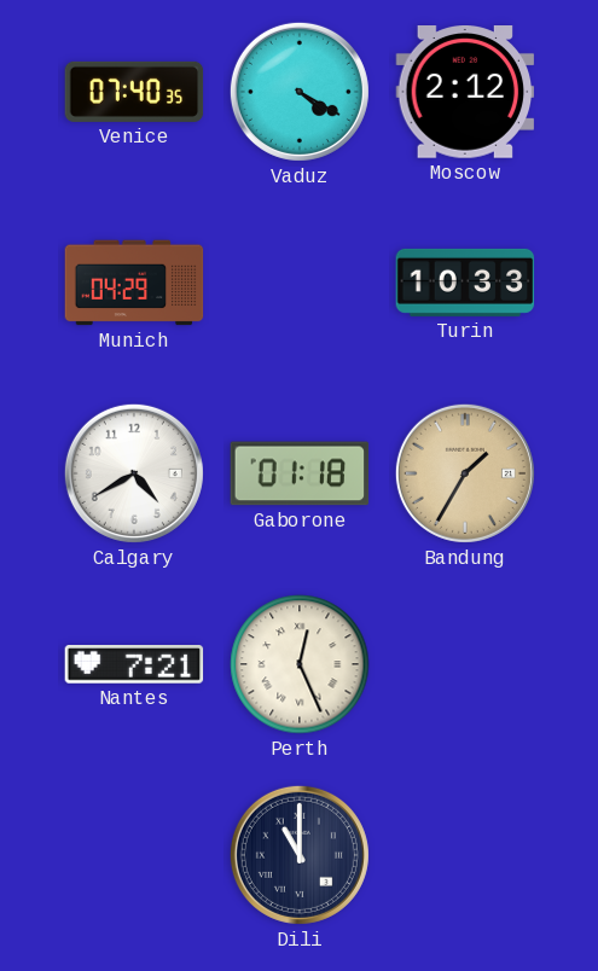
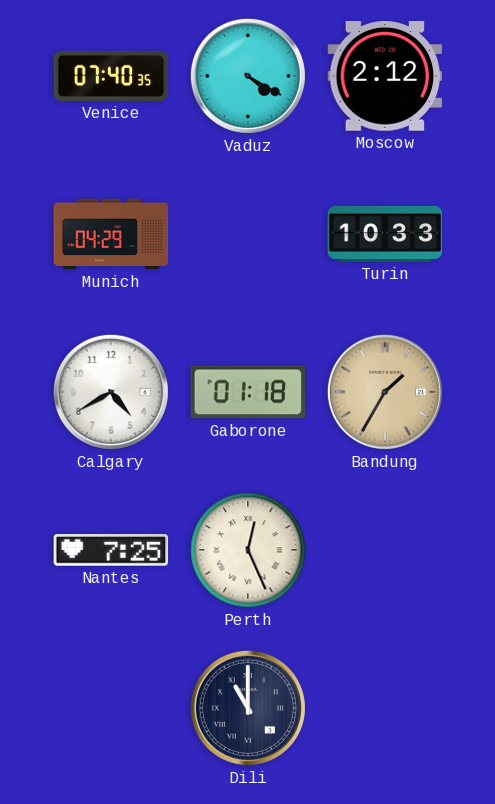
Nantes: 7:21 -> 7:25
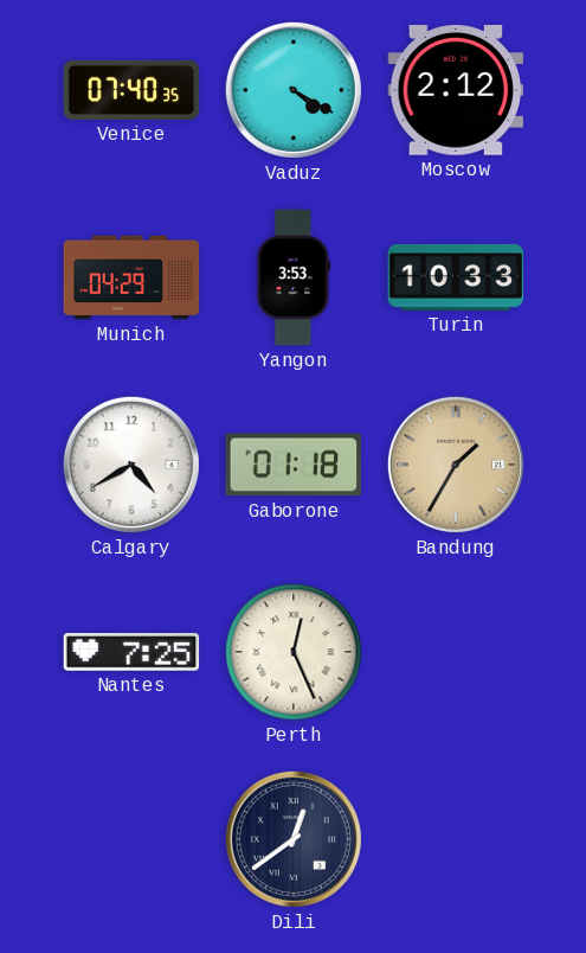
Yangon: none -> 3:53
Dili: 11:00 -> 12:39
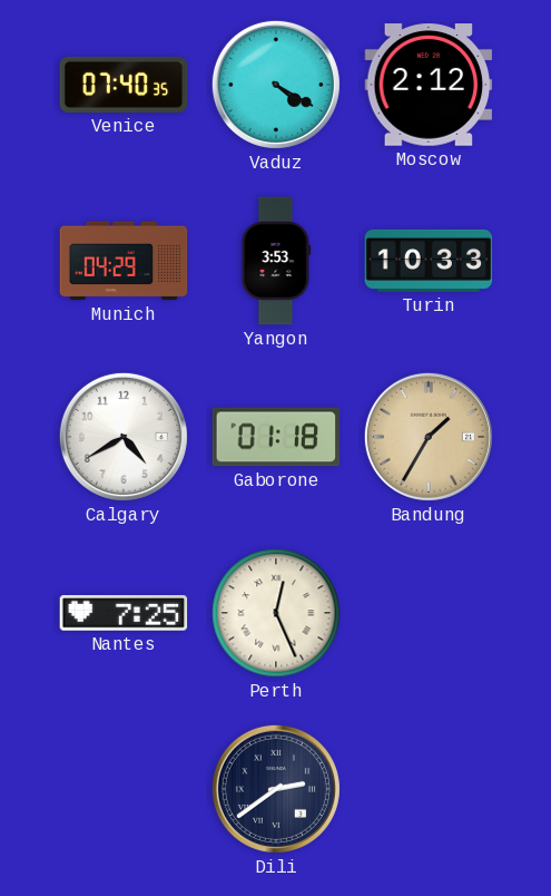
Dili: 12:39 -> 2:39
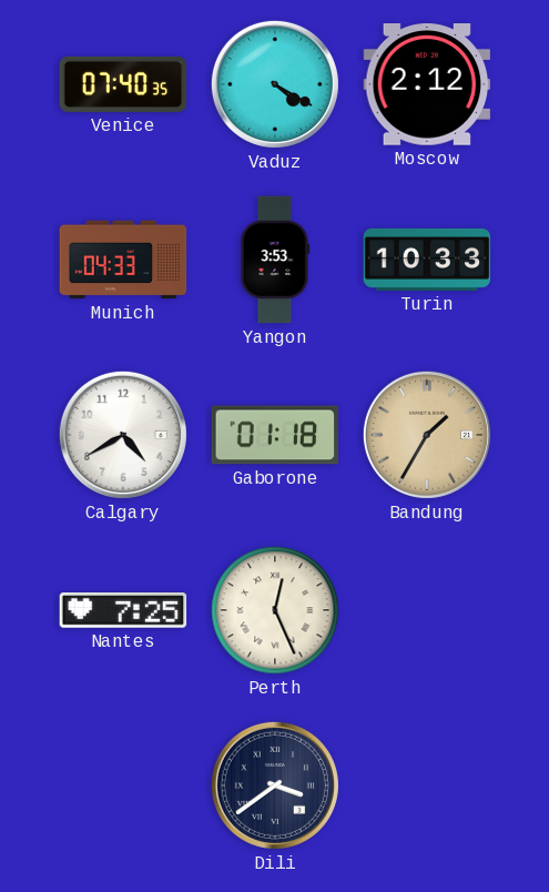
Munich: 04:29 -> 04:33
Dili: 2:39 -> 3:39
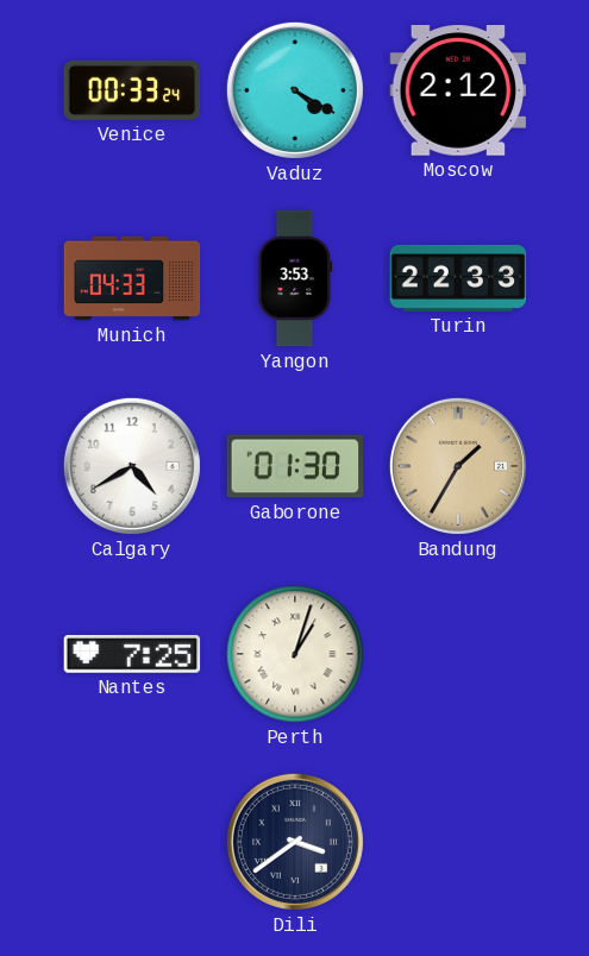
Venice: 07:40 -> 00:33
Turin: 10:33 -> 22:33
Gaborone: 01:18 -> 01:30
Perth: 12:26 -> 1:03
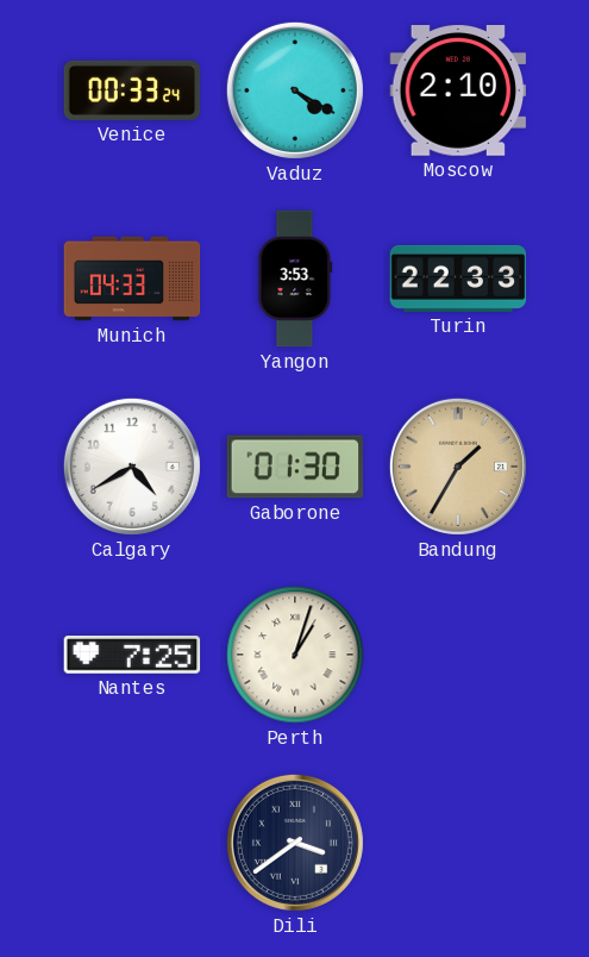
Moscow: 2:12 -> 2:10
